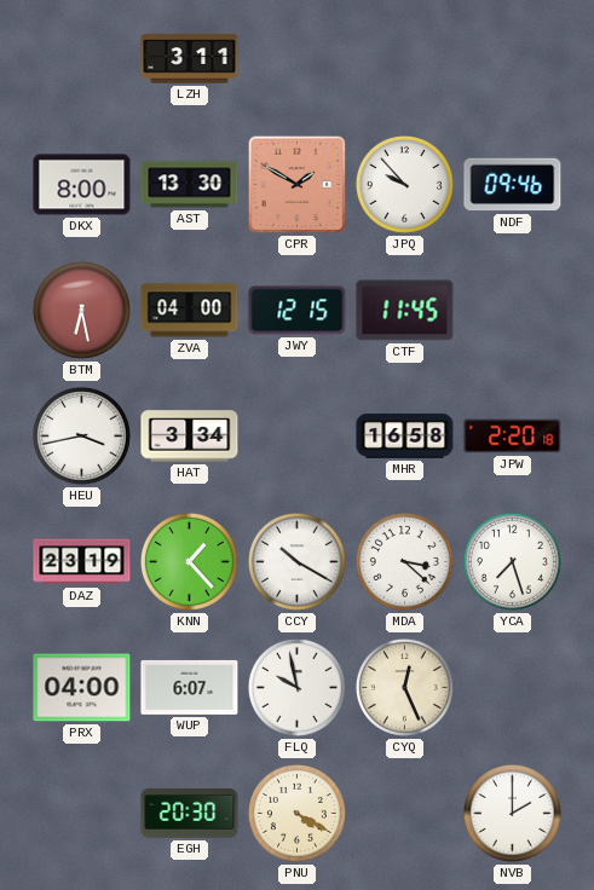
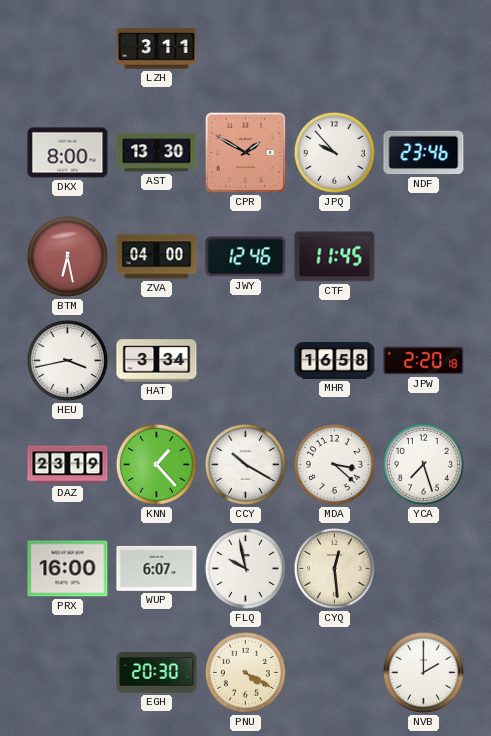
NDF: 09:46 -> 23:46
JWY: 12:15 -> 12:46
PRX: 04:00 -> 16:00
CYQ: 12:26 -> 12:29
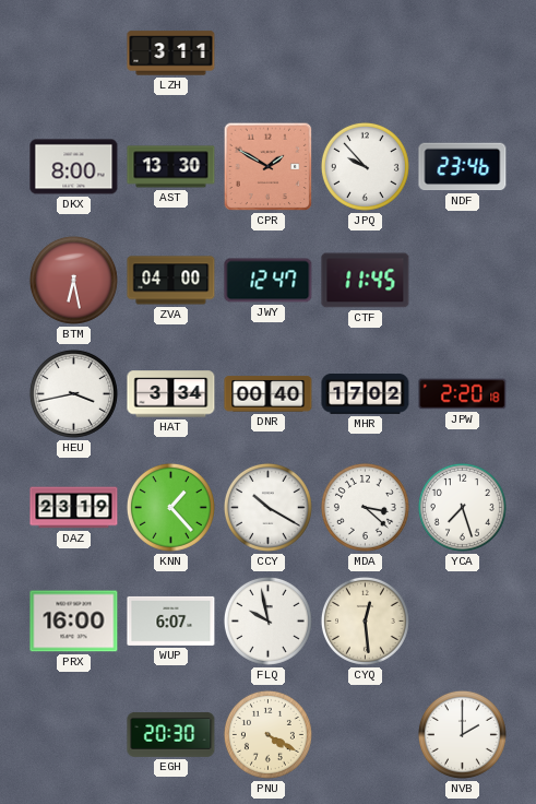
JWY: 12:46 -> 12:47
DNR: none -> 00:40
MHR: 16:58 -> 17:02
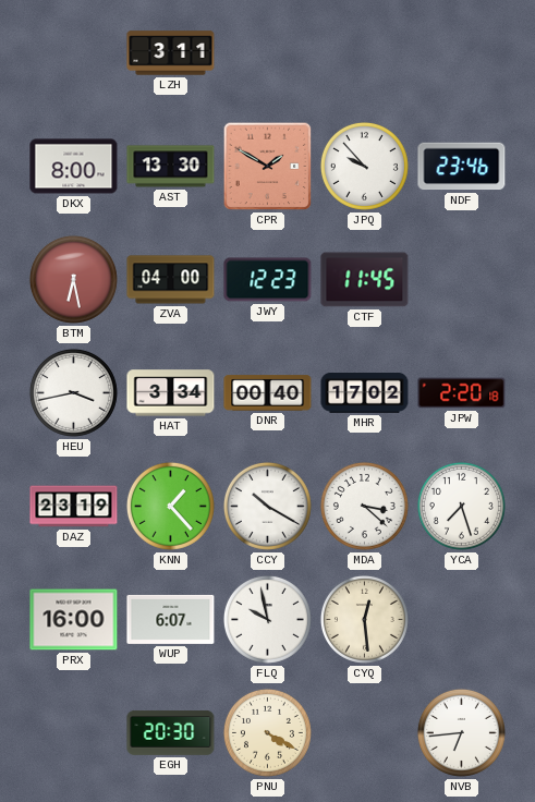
JWY: 12:47 -> 12:23
NVB: 2:00 -> 6:44
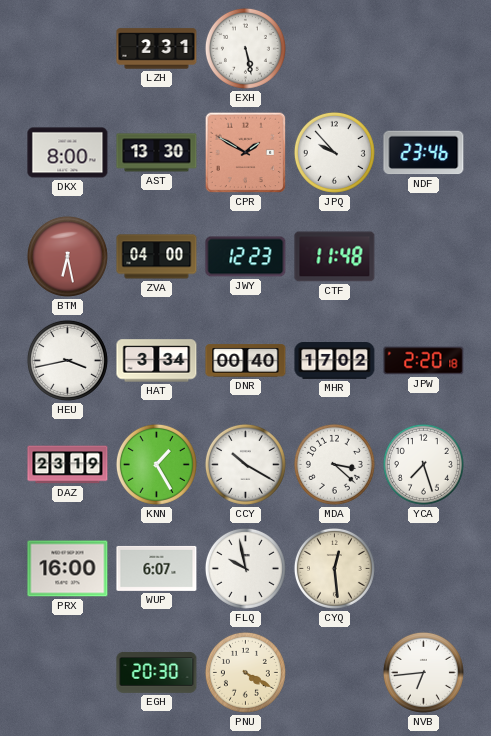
LZH: 3:11 -> 2:31
EXH: none -> 5:28
CTF: 11:45 -> 11:48
KNN: 1:23 -> 1:25
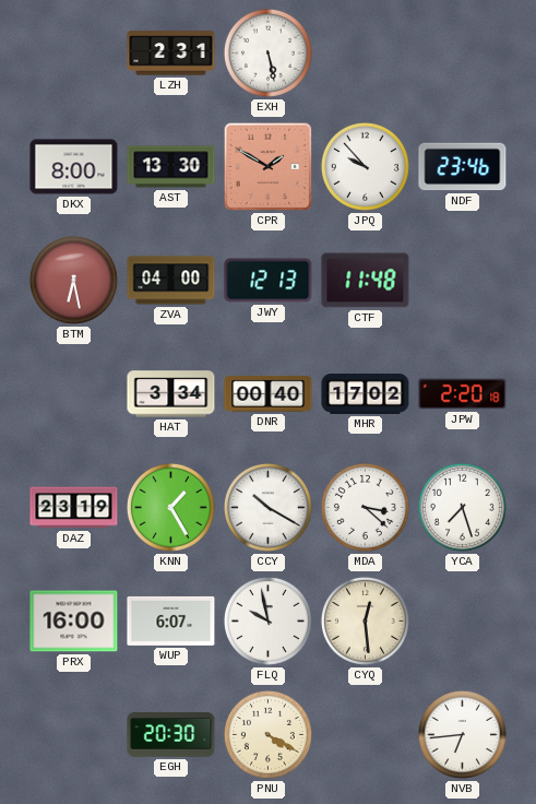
JWY: 12:23 -> 12:13
HEU: 3:43 -> none
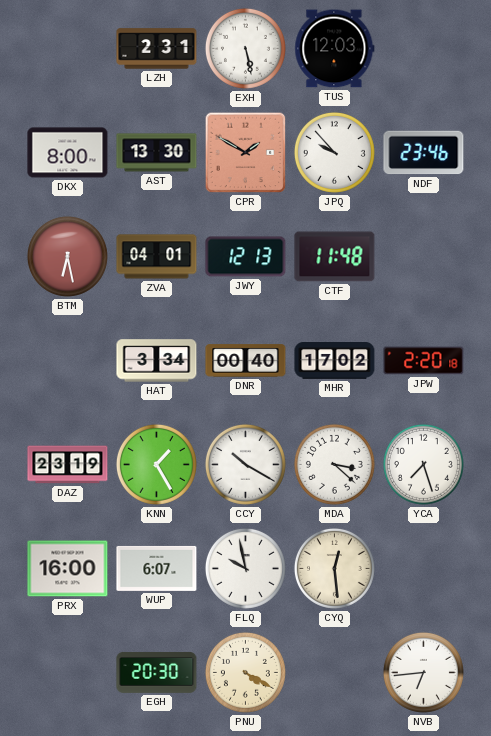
TUS: none -> 12:03
ZVA: 04:00 -> 04:01
